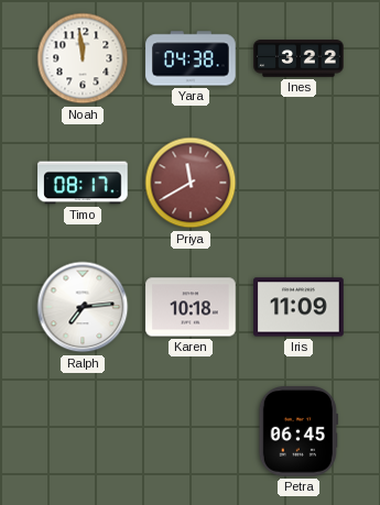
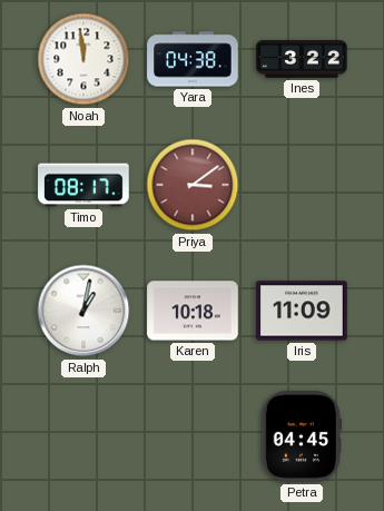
Priya: 11:40 -> 3:09
Ralph: 7:14 -> 1:02
Petra: 06:45 -> 04:45
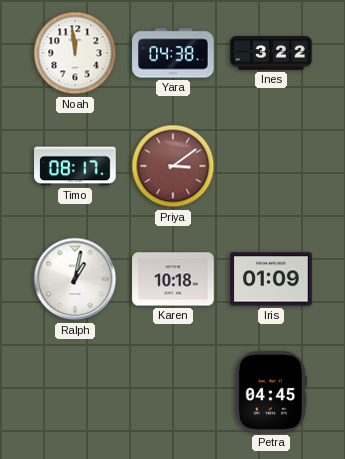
Iris: 11:09 -> 01:09
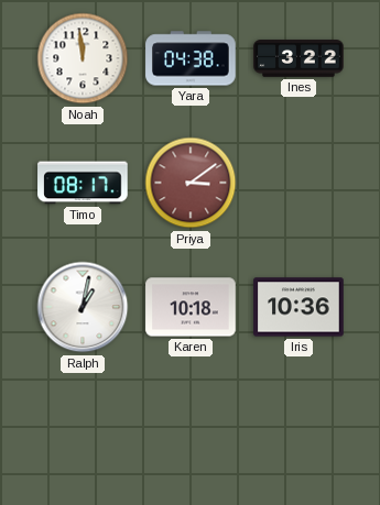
Iris: 01:09 -> 10:36
Petra: 04:45 -> none
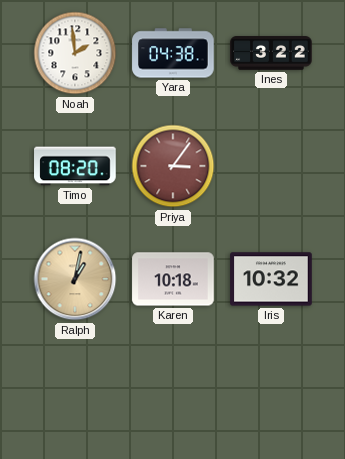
Noah: 11:59 -> 1:59
Timo: 08:17 -> 08:20
Priya: 3:09 -> 3:06
Ralph dial: white -> champagne
Iris: 10:36 -> 10:32
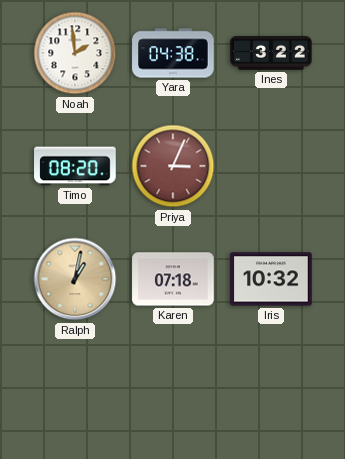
Priya: 3:06 -> 3:04
Karen: 10:18 -> 07:18
